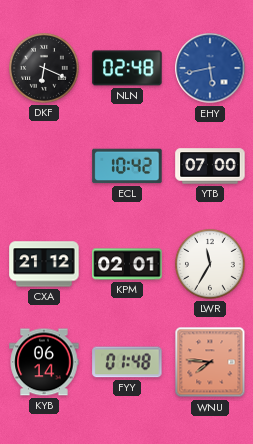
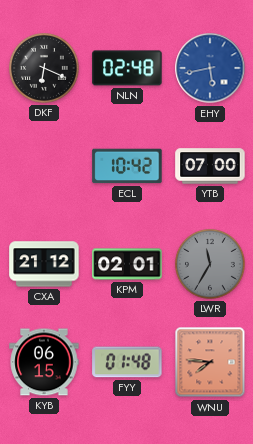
LWR dial: white -> grey
KYB: 06:14 -> 06:15
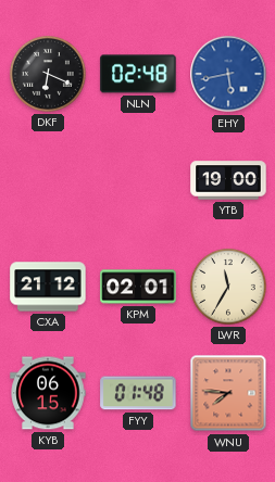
ECL: 10:42 -> none
YTB: 07:00 -> 19:00
LWR dial: grey -> cream
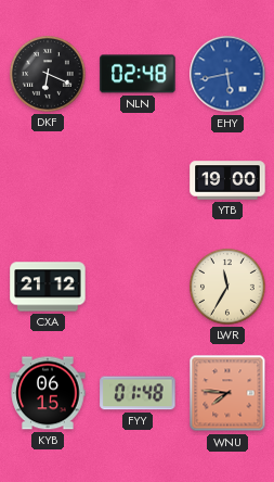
KPM: 02:01 -> none
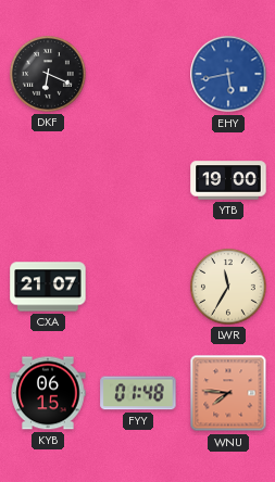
NLN: 02:48 -> none
CXA: 21:12 -> 21:07
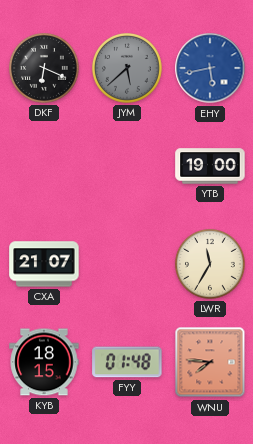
JYM: none -> 5:38
KYB: 06:15 -> 18:15
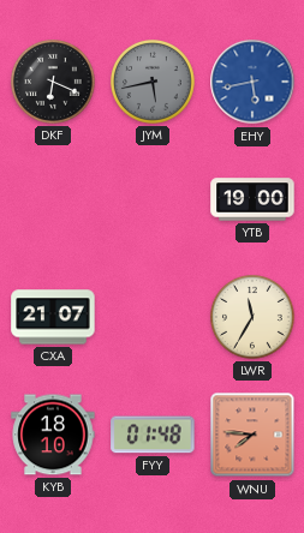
JYM: 5:38 -> 5:43
KYB: 18:15 -> 18:10
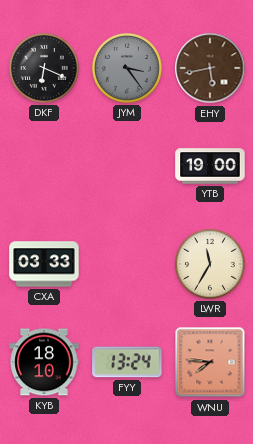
JYM: 5:43 -> 3:24
EHY dial: blue -> brown
CXA: 21:07 -> 03:33
FYY: 01:48 -> 13:24
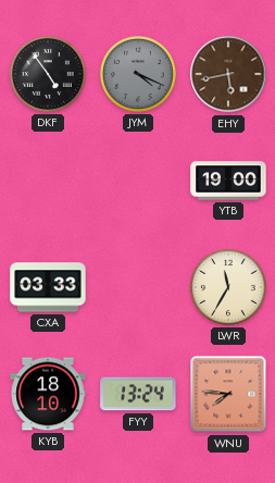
DKF: 6:19 -> 4:54
JYM: 3:24 -> 4:19
